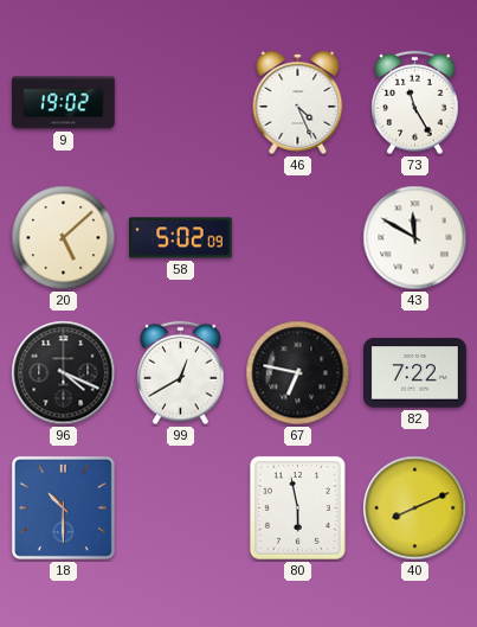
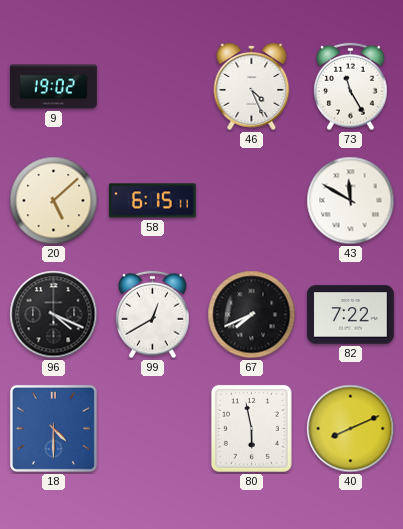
58: 5:02 -> 6:15
67: 6:47 -> 7:41
18: 10:30 -> 4:30
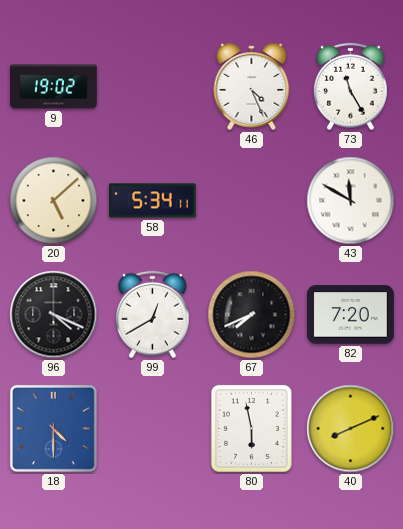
58: 6:15 -> 5:34
82: 7:22 -> 7:20
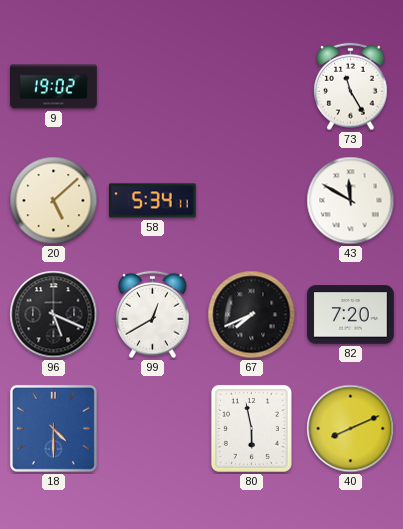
46: 4:26 -> none
96: 4:19 -> 5:19
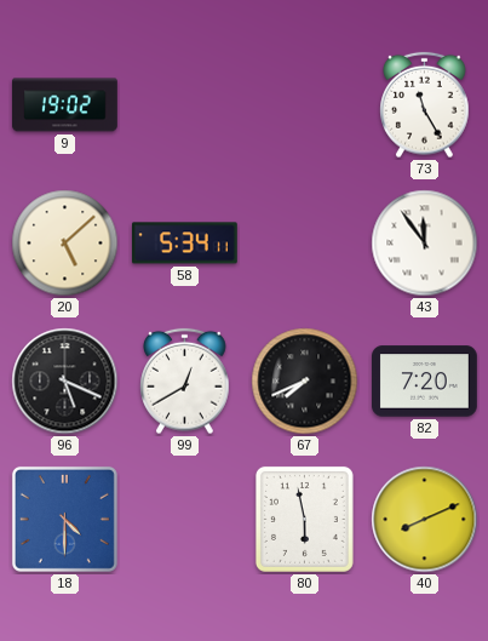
43: 11:50 -> 11:54
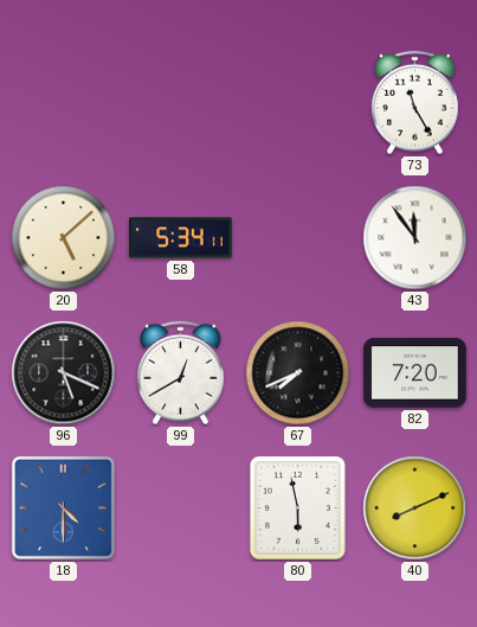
9: 19:02 -> none
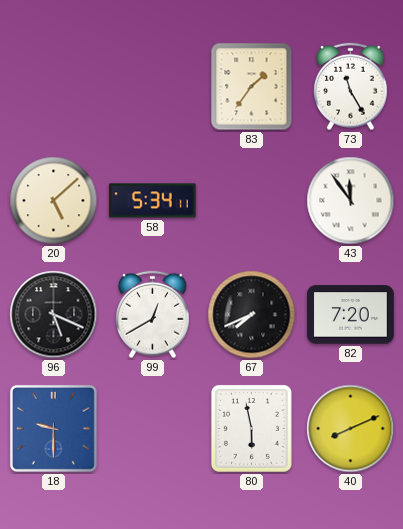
83: none -> 1:36
18: 4:30 -> 9:30
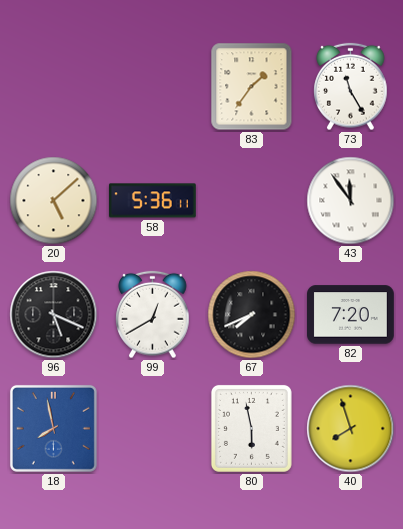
58: 5:34 -> 5:36
18: 9:30 -> 7:58
40: 8:11 -> 7:57
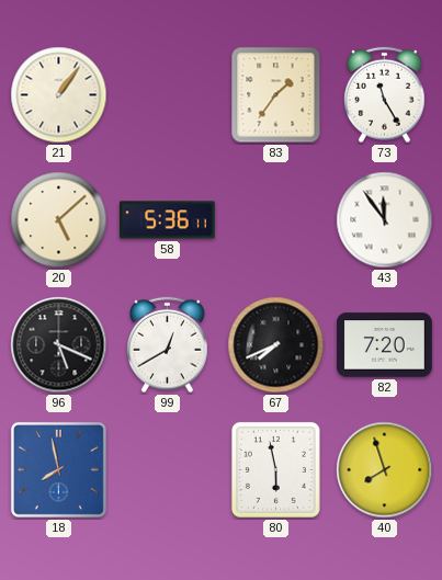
21: none -> 1:06
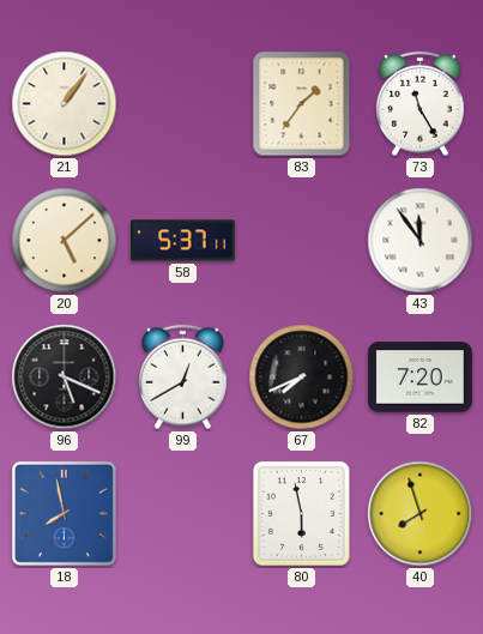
58: 5:36 -> 5:37
